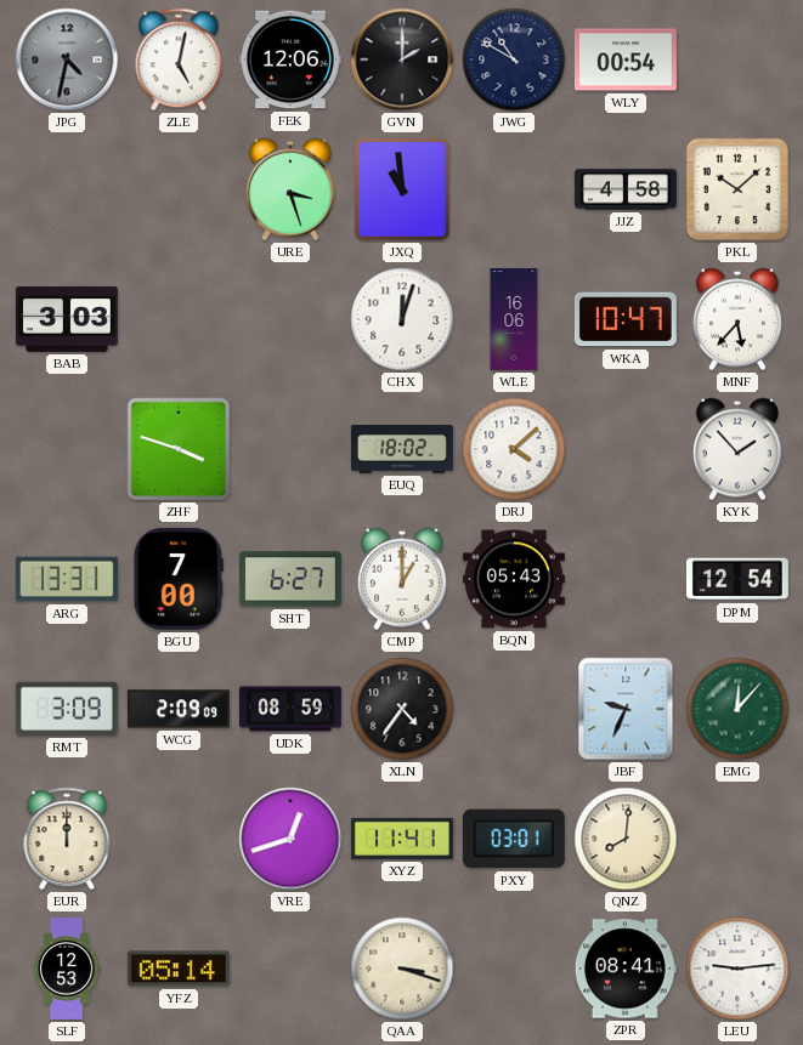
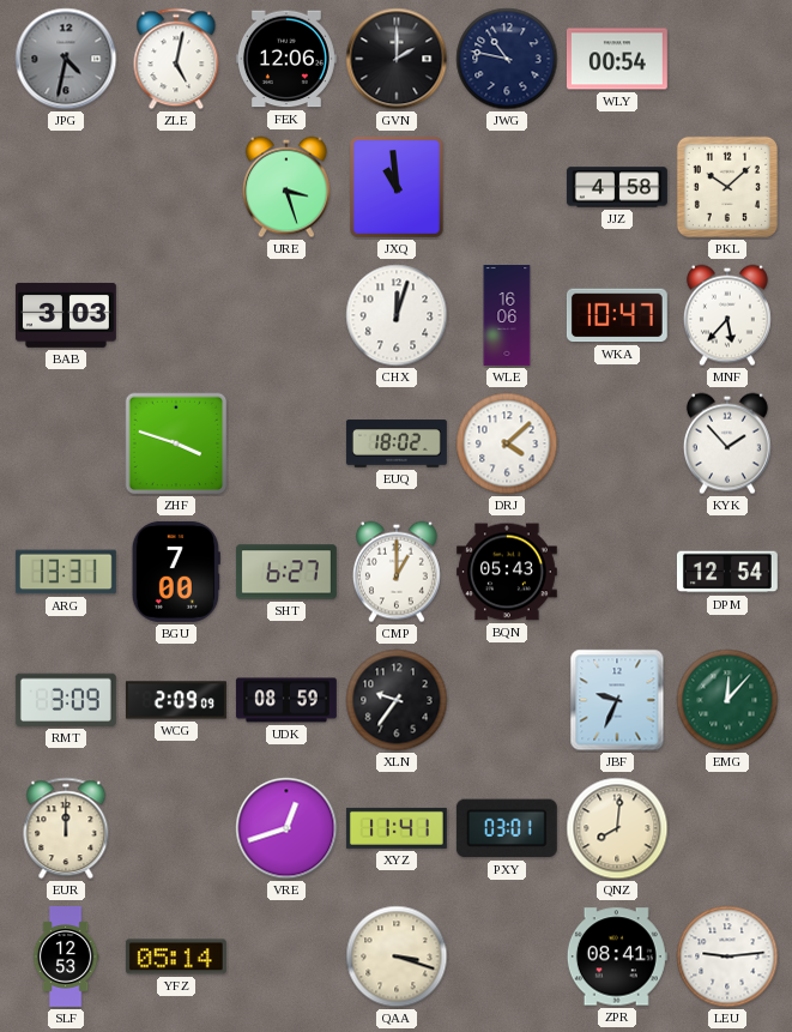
JWG: 10:50 -> 10:47
XLN: 4:36 -> 9:36
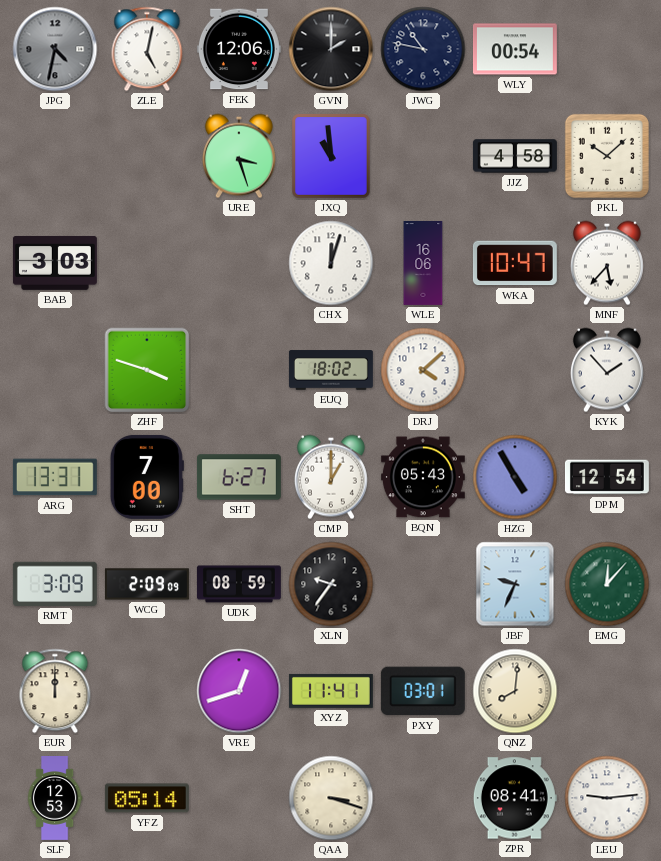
HZG: none -> 4:55
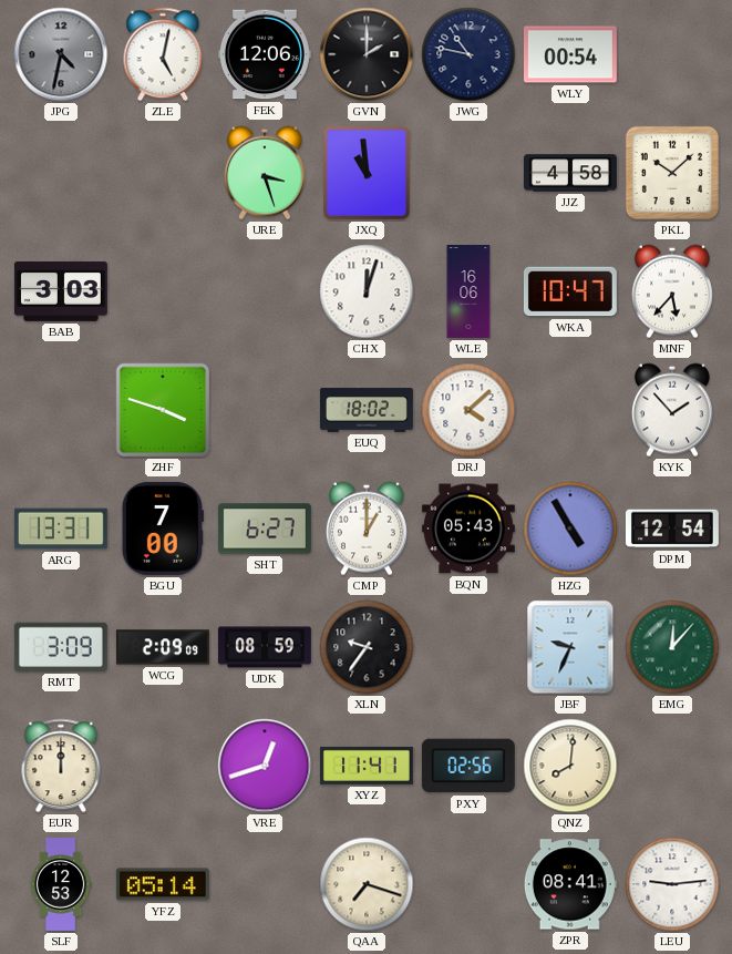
PXY: 03:01 -> 02:56
QAA: 3:18 -> 7:18
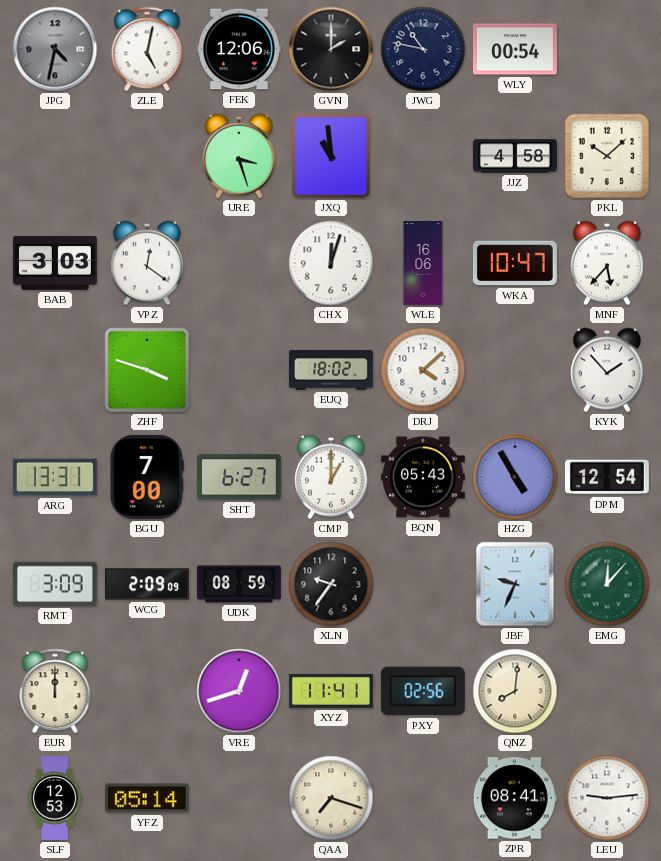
VPZ: none -> 12:21
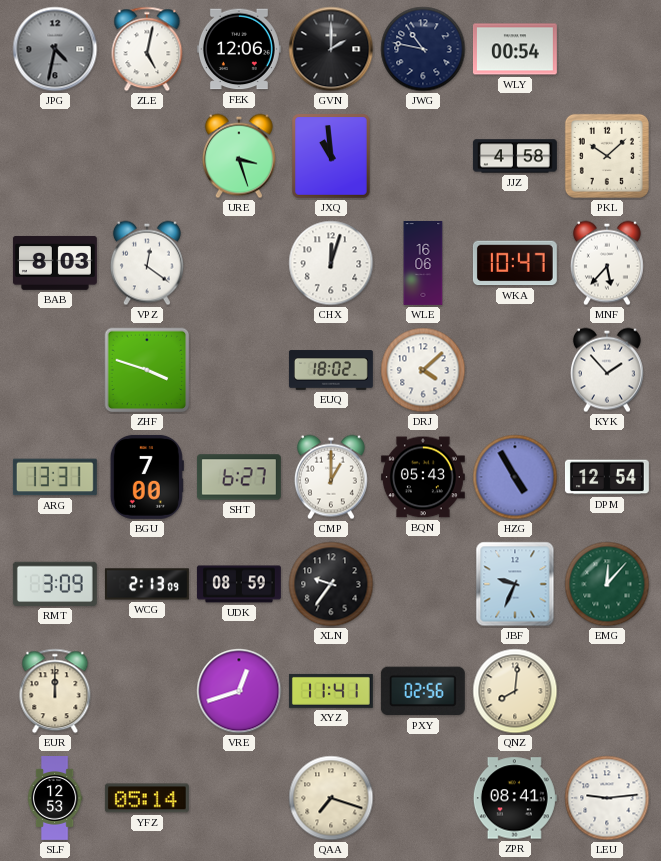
BAB: 3:03 -> 8:03
WCG: 2:09 -> 2:13
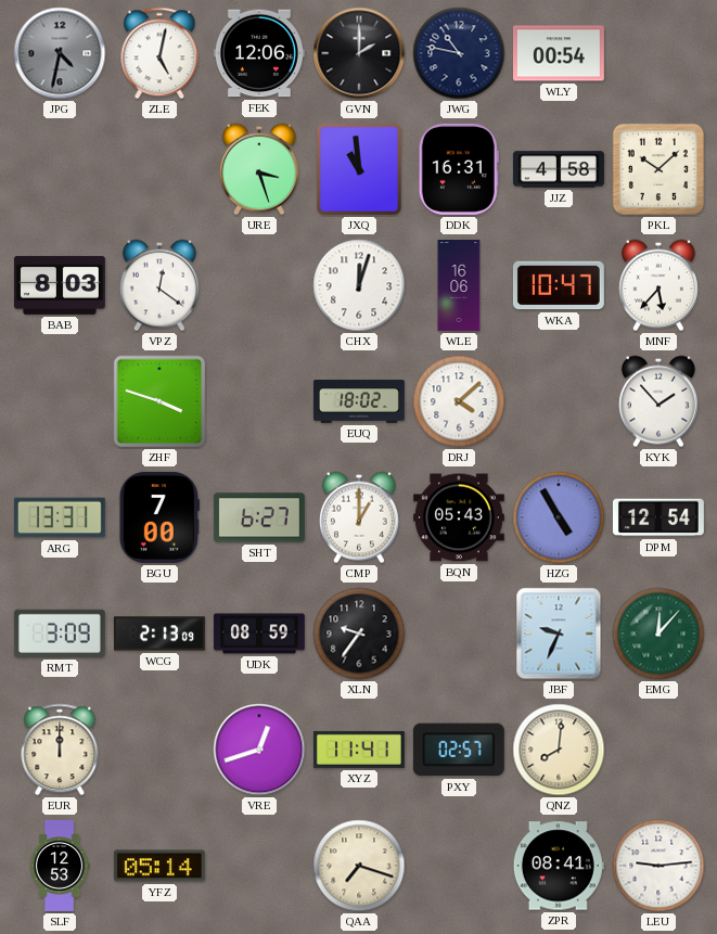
DDK: none -> 16:31
PXY: 02:56 -> 02:57
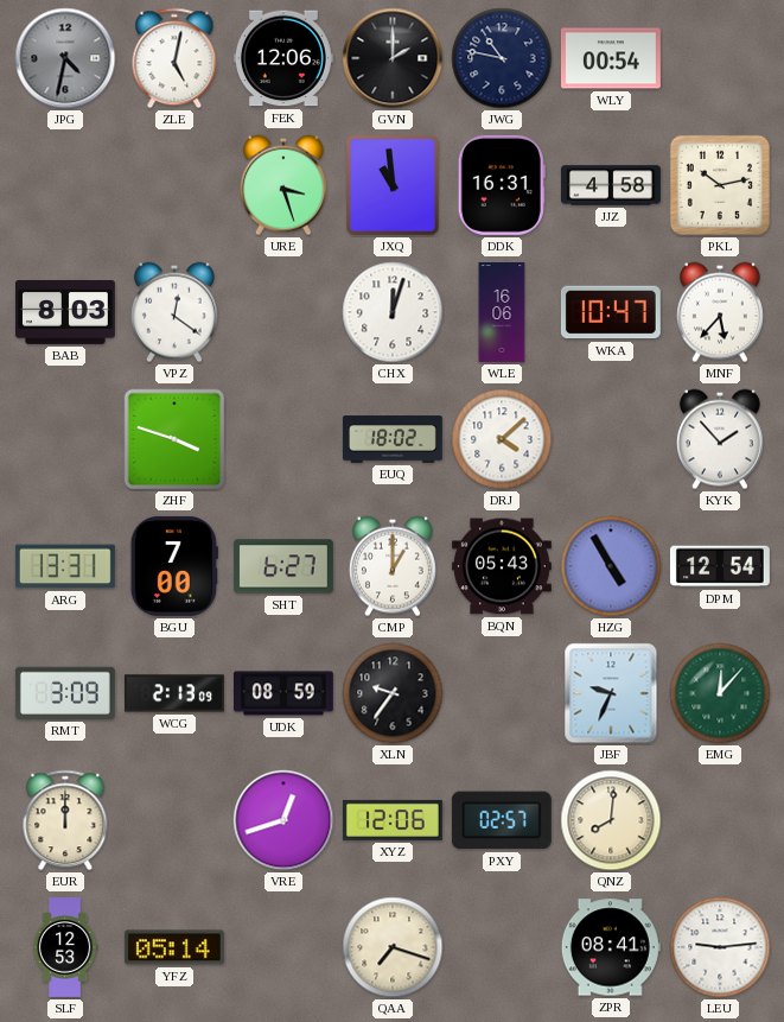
PKL: 10:08 -> 10:13
XYZ: 11:41 -> 12:06
